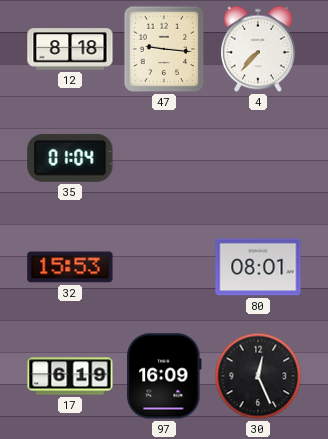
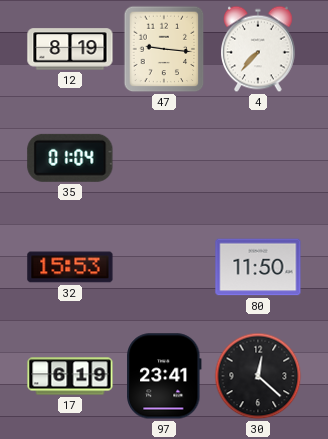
12: 8:18 -> 8:19
80: 08:01 -> 11:50
97: 16:09 -> 23:41
30: 12:26 -> 12:22
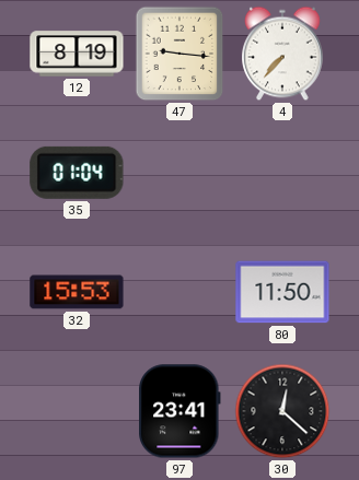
17: 6:19 -> none
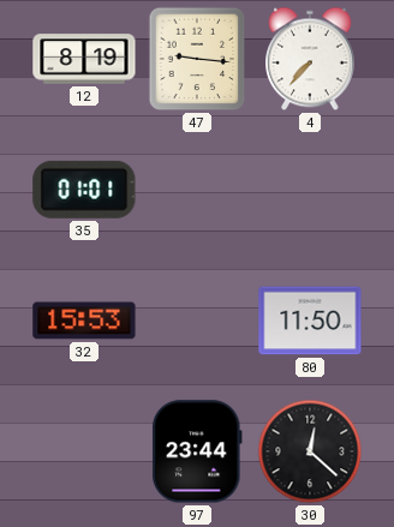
35: 01:04 -> 01:01
97: 23:41 -> 23:44
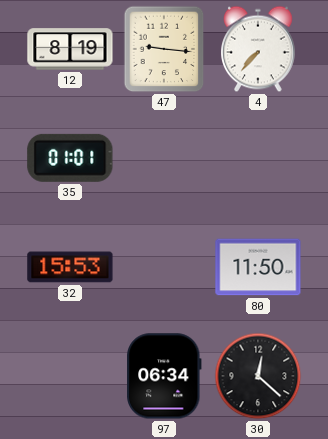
97: 23:44 -> 06:34
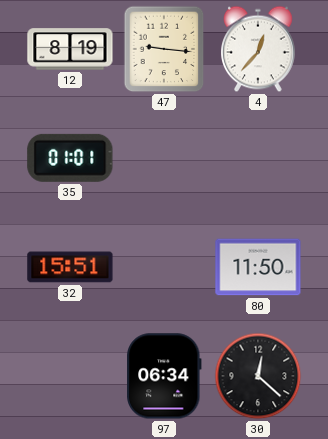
4: 7:37 -> 12:37
32: 15:53 -> 15:51
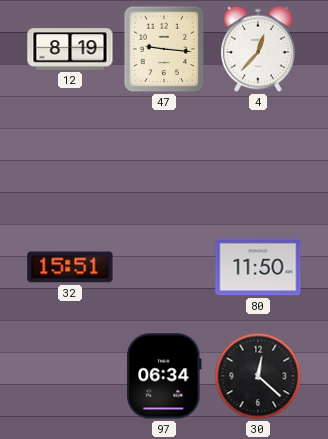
35: 01:01 -> none
